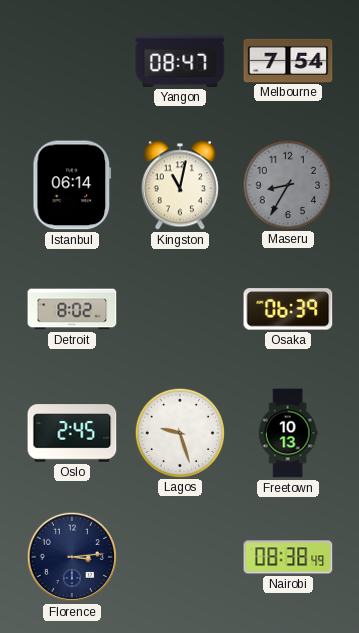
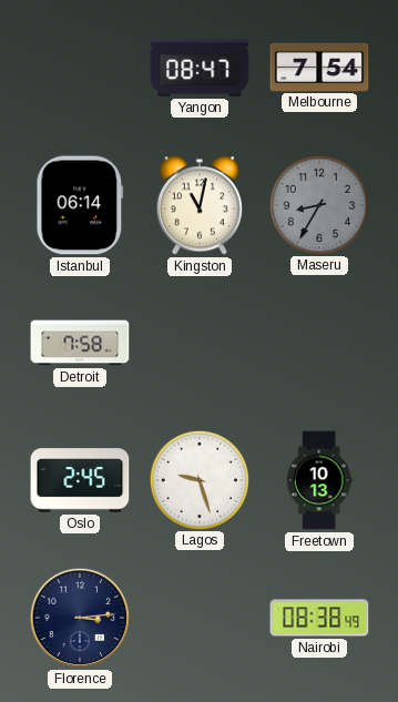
Detroit: 8:02 -> 7:58
Osaka: 06:39 -> none
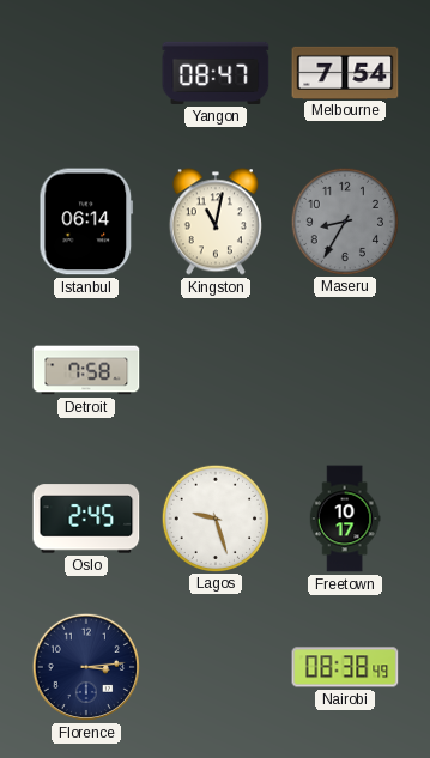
Freetown: 10:13 -> 10:17
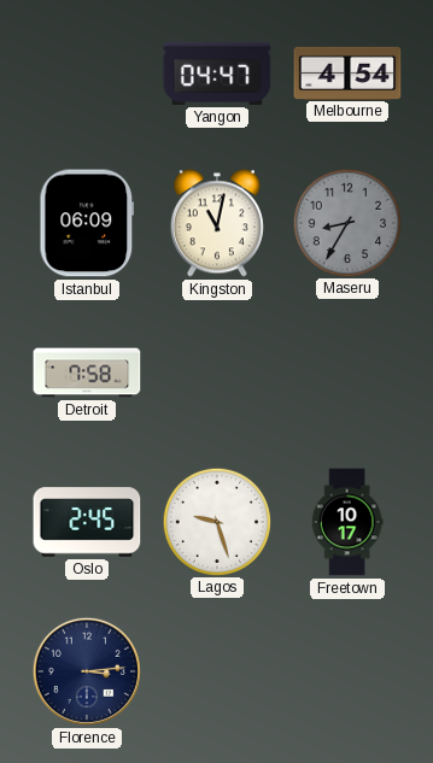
Yangon: 08:47 -> 04:47
Melbourne: 7:54 -> 4:54
Istanbul: 06:14 -> 06:09
Nairobi: 08:38 -> none
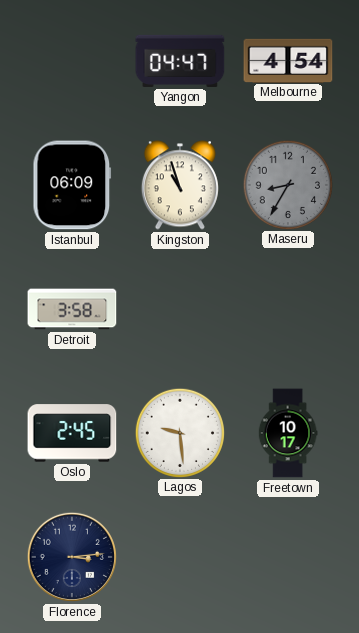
Kingston: 11:02 -> 10:57
Detroit: 7:58 -> 3:58
Lagos: 9:27 -> 9:29
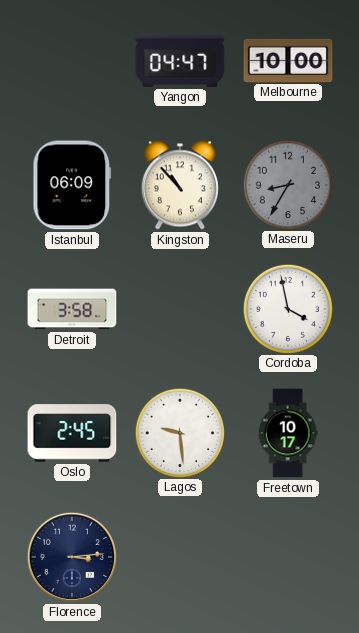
Melbourne: 4:54 -> 10:00
Kingston: 10:57 -> 10:53
Cordoba: none -> 3:58
